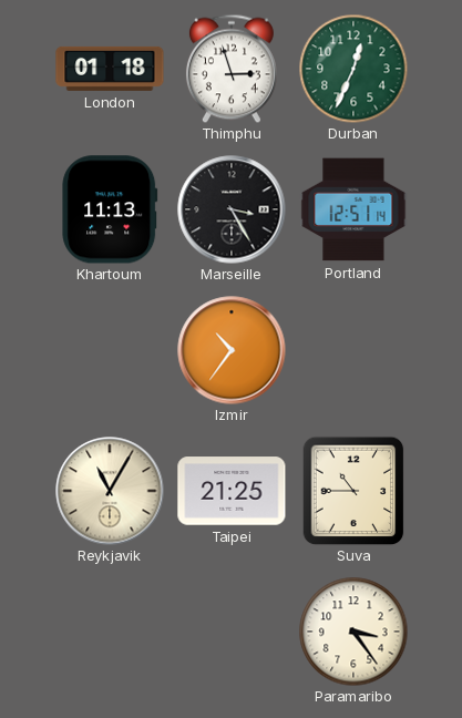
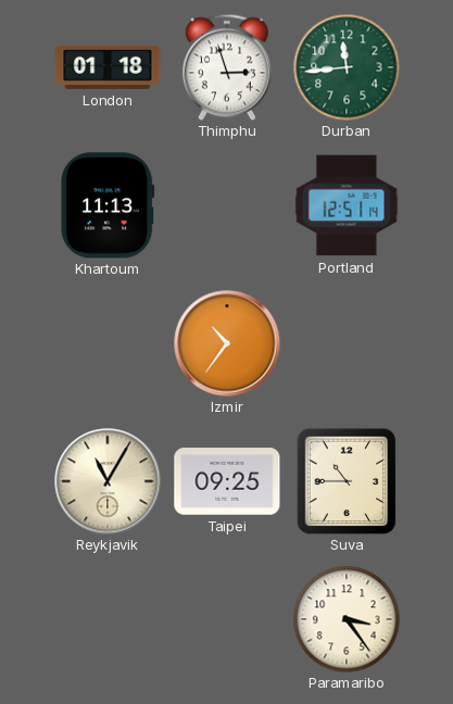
Durban: 12:34 -> 11:44
Marseille: 3:25 -> none
Taipei: 21:25 -> 09:25
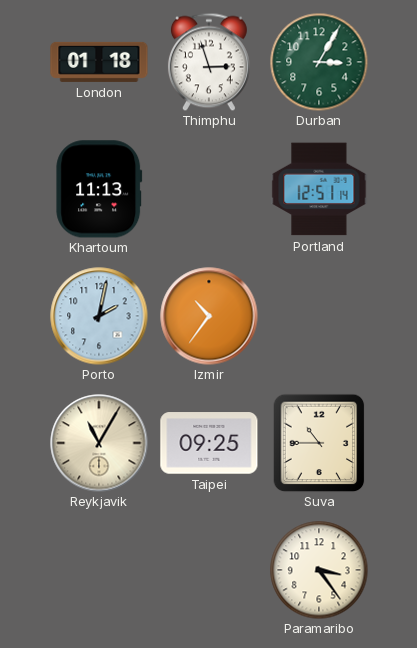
Durban: 11:44 -> 3:05
Porto: none -> 2:02
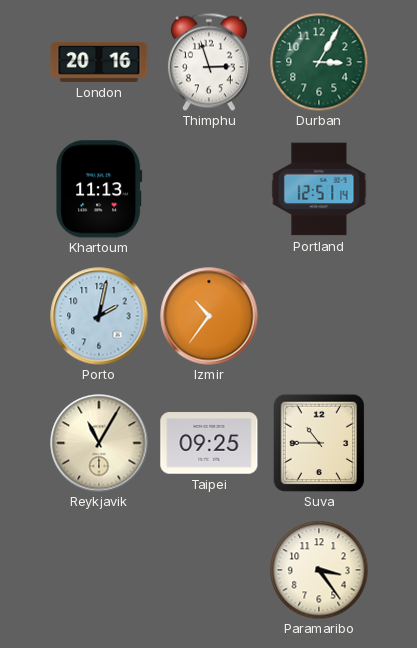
London: 01:18 -> 20:16
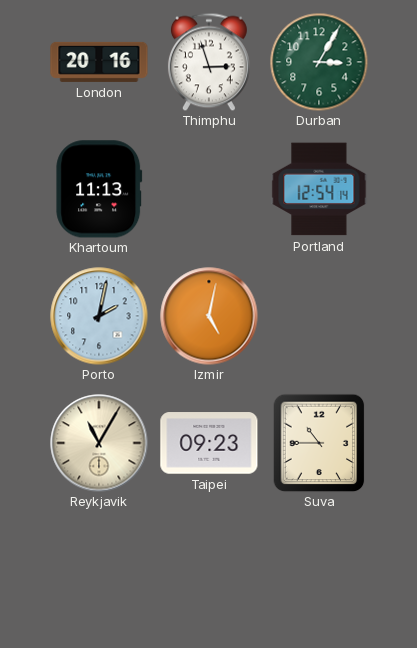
Portland: 12:51 -> 12:54
Izmir: 10:36 -> 5:02
Taipei: 09:25 -> 09:23
Paramaribo: 3:24 -> none
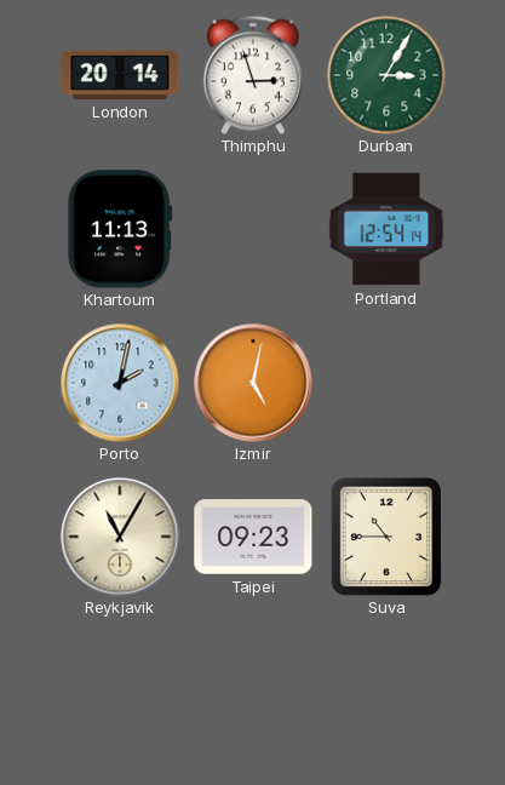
London: 20:16 -> 20:14
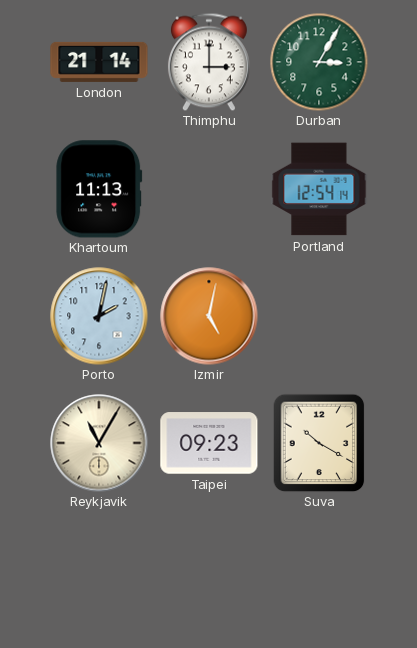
London: 20:14 -> 21:14
Thimphu: 2:57 -> 3:00
Suva: 10:45 -> 10:20
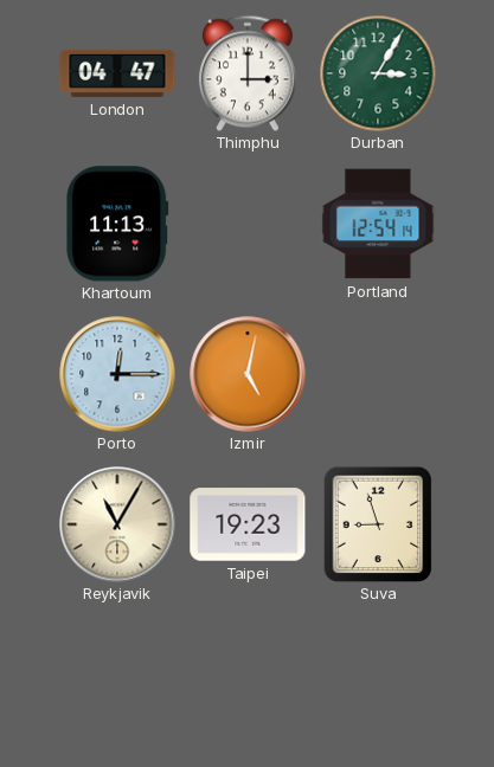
London: 21:14 -> 04:47
Porto: 2:02 -> 12:15
Taipei: 09:23 -> 19:23
Suva: 10:20 -> 8:57
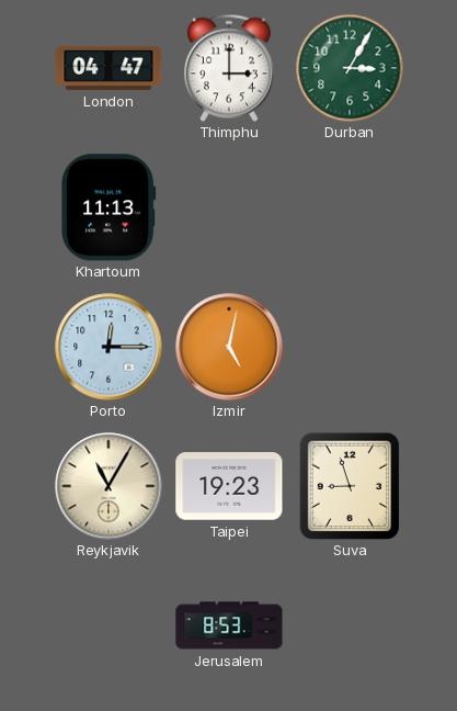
Portland: 12:54 -> none
Jerusalem: none -> 8:53
